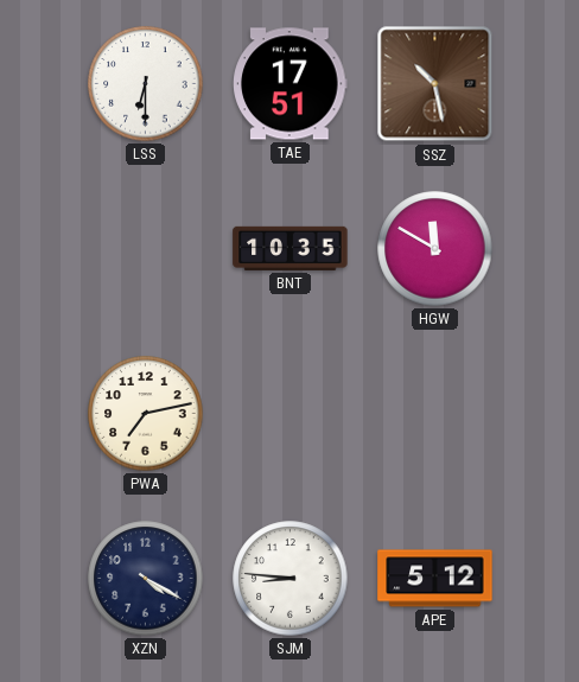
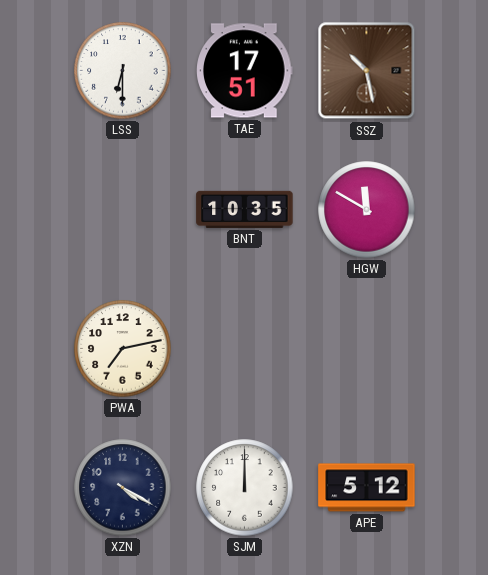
SJM: 8:46 -> 12:00
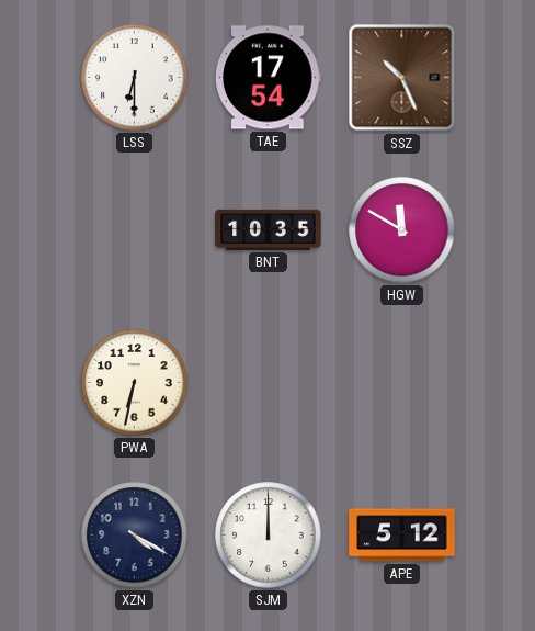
TAE: 17:51 -> 17:54
SSZ: 10:28 -> 10:26
PWA: 7:13 -> 6:32
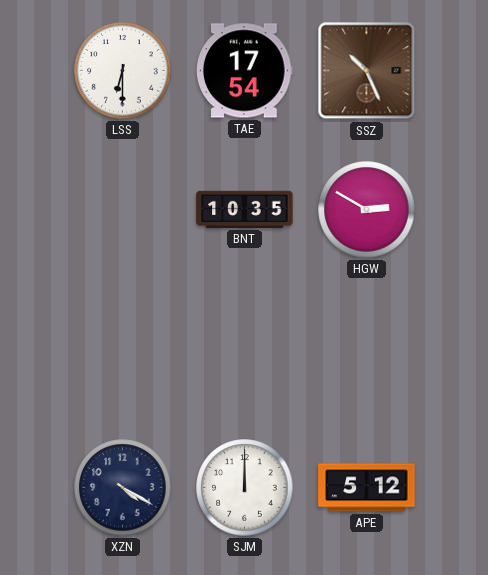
HGW: 11:50 -> 2:50
PWA: 6:32 -> none
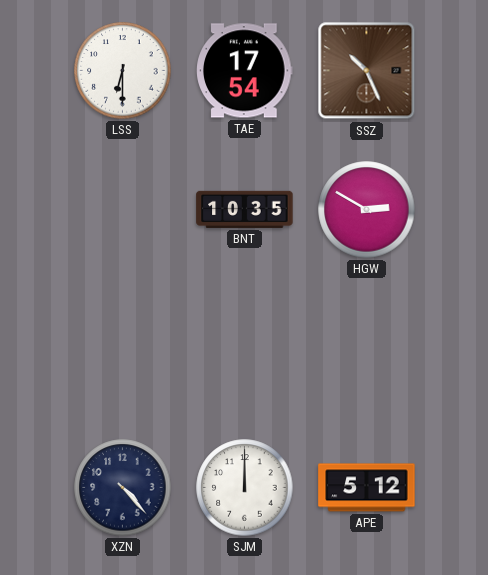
XZN: 4:20 -> 4:23
